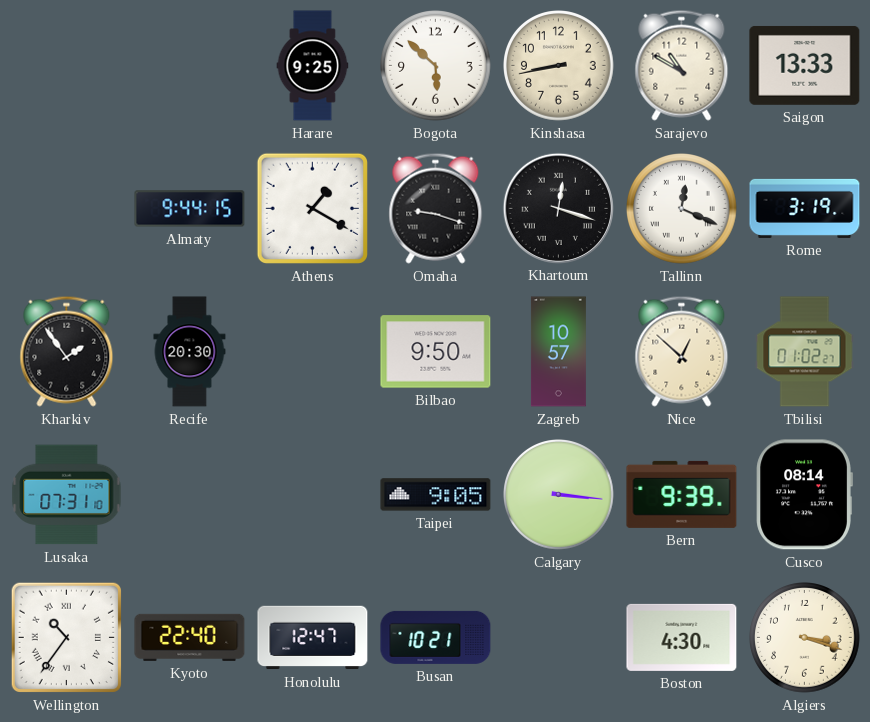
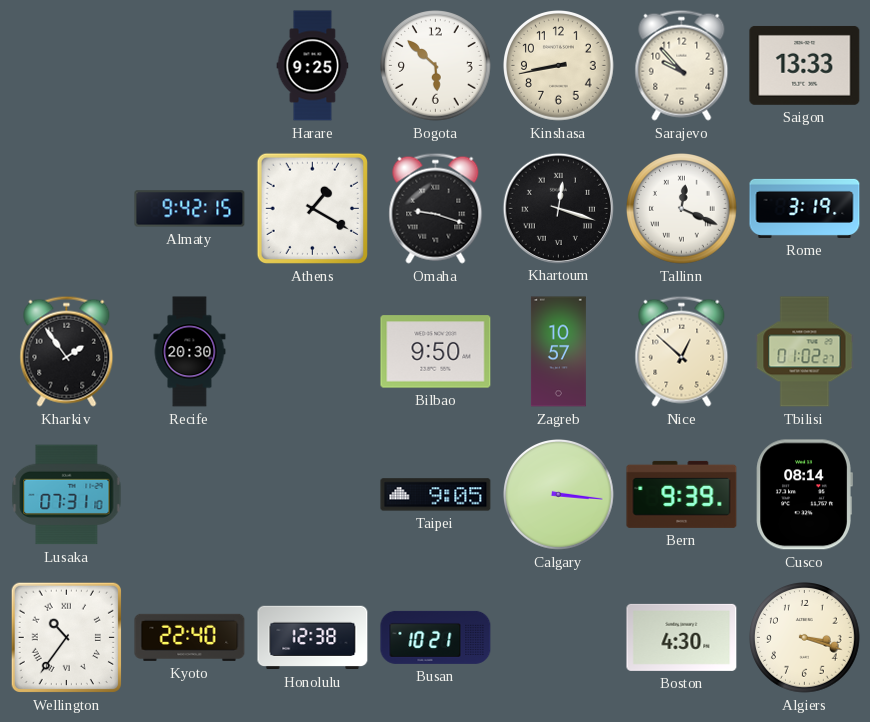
Sarajevo: 10:50 -> 9:53
Almaty: 9:44 -> 9:42
Honolulu: 12:47 -> 12:38
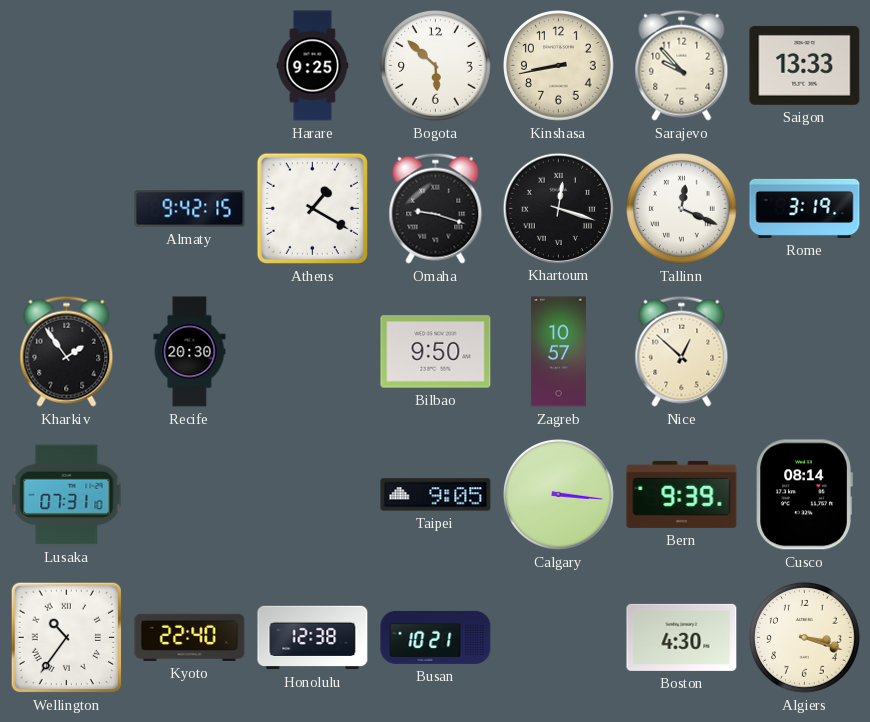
Tbilisi: 01:02 -> none
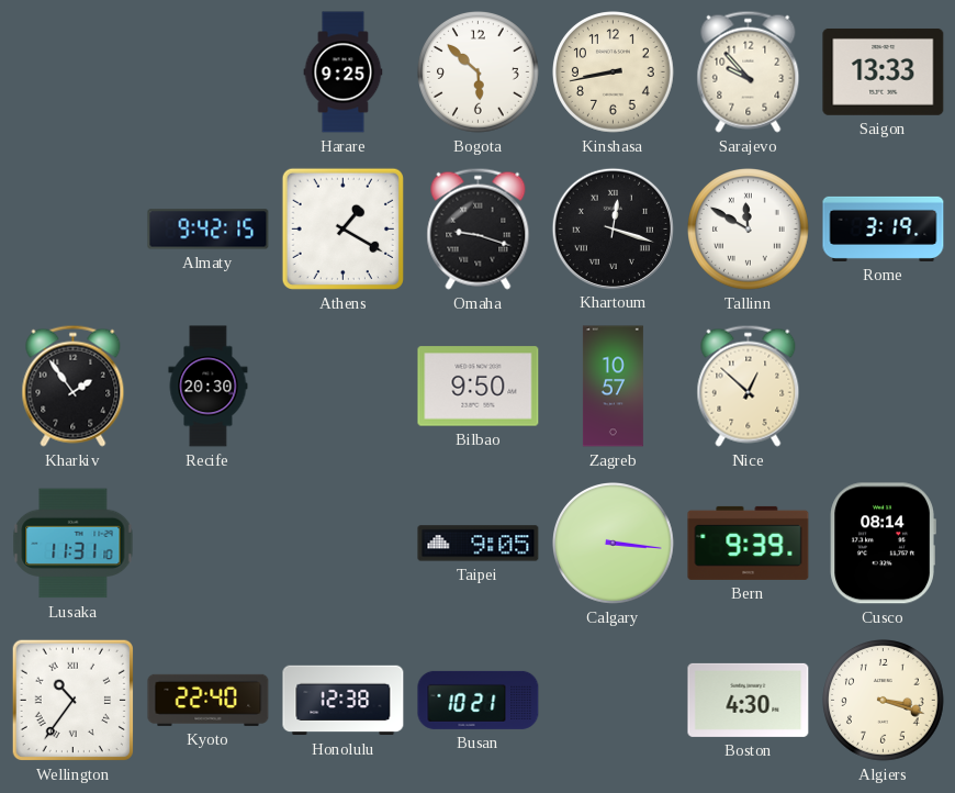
Tallinn: 12:19 -> 11:50
Lusaka: 07:31 -> 11:31
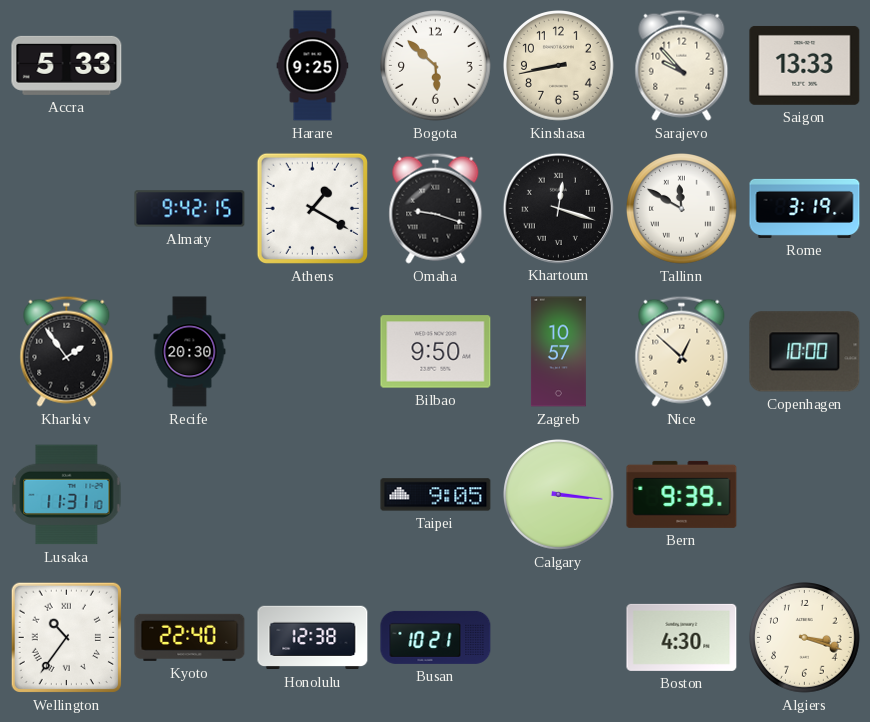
Accra: none -> 5:33
Copenhagen: none -> 10:00
Cusco: 08:14 -> none
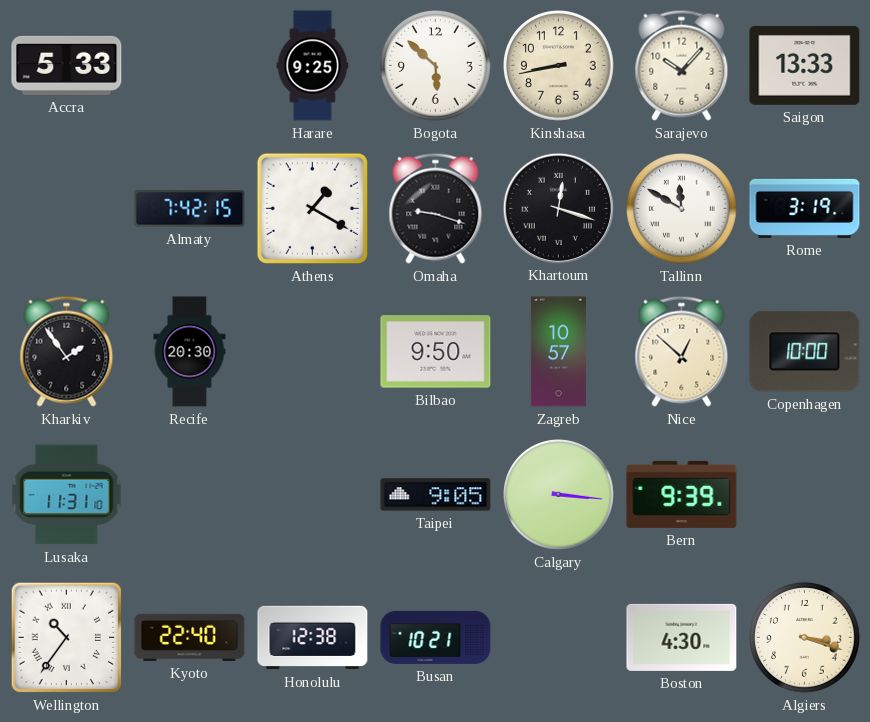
Sarajevo: 9:53 -> 10:07
Almaty: 9:42 -> 7:42
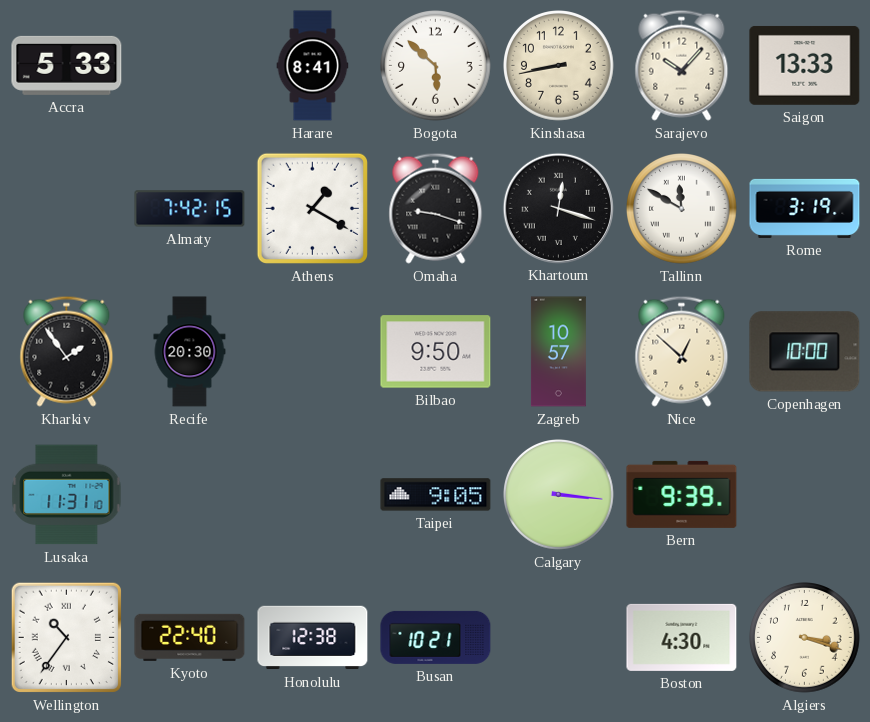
Harare: 9:25 -> 8:41
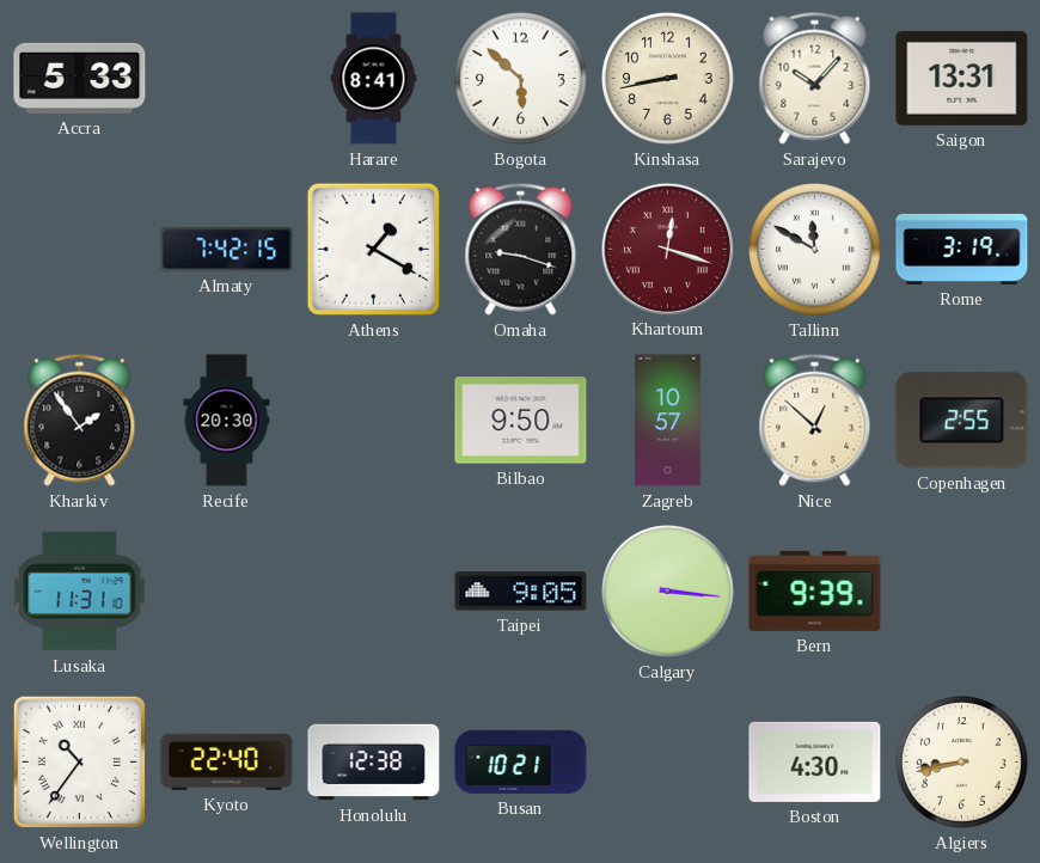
Saigon: 13:33 -> 13:31
Khartoum dial: black -> burgundy
Copenhagen: 10:00 -> 2:55
Algiers: 3:18 -> 8:43
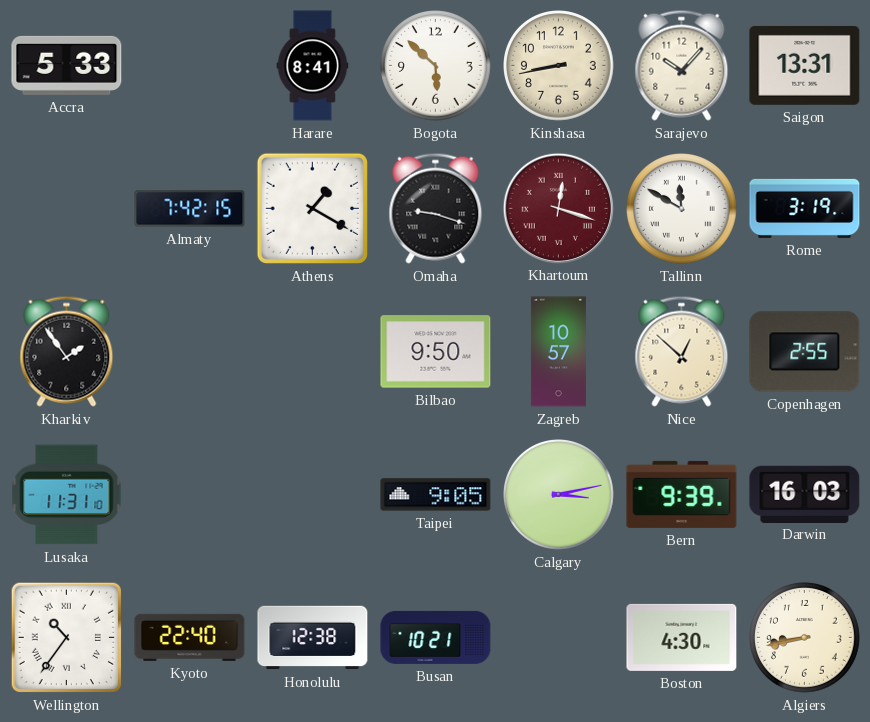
Recife: 20:30 -> none
Calgary: 3:16 -> 3:13
Darwin: none -> 16:03
